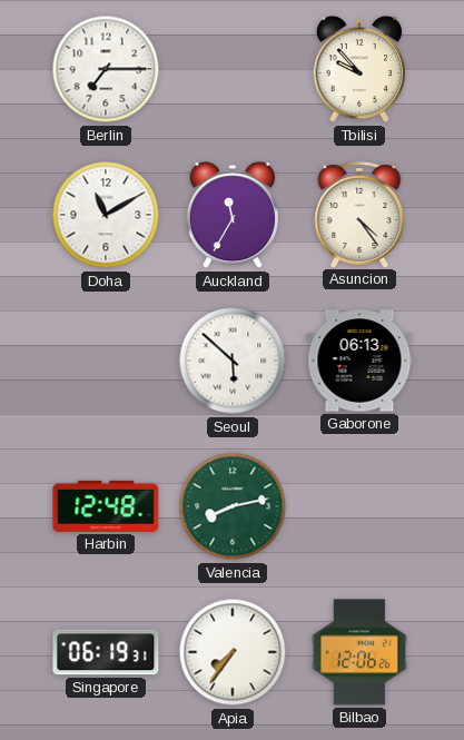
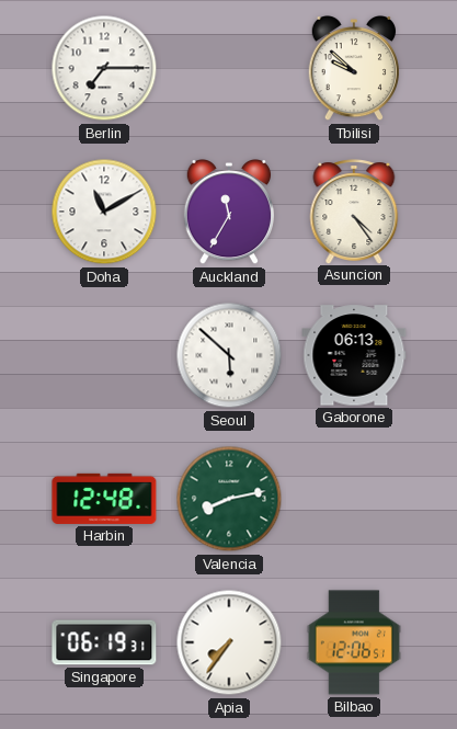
Tbilisi: 9:53 -> 9:52
Bilbao: 12:06:26 -> 12:06:51
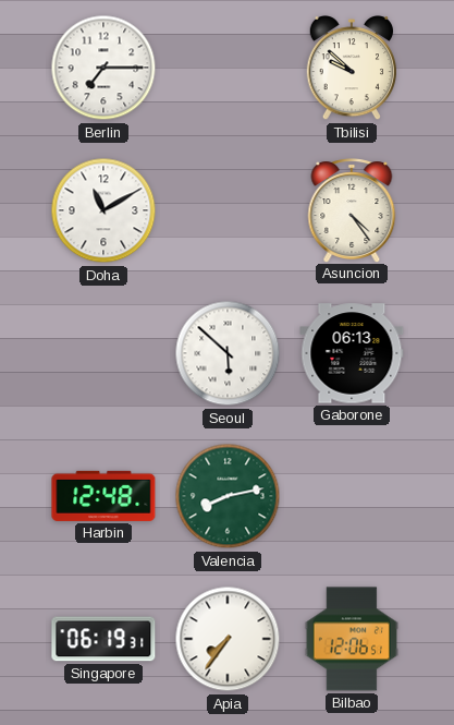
Auckland: 11:35 -> none
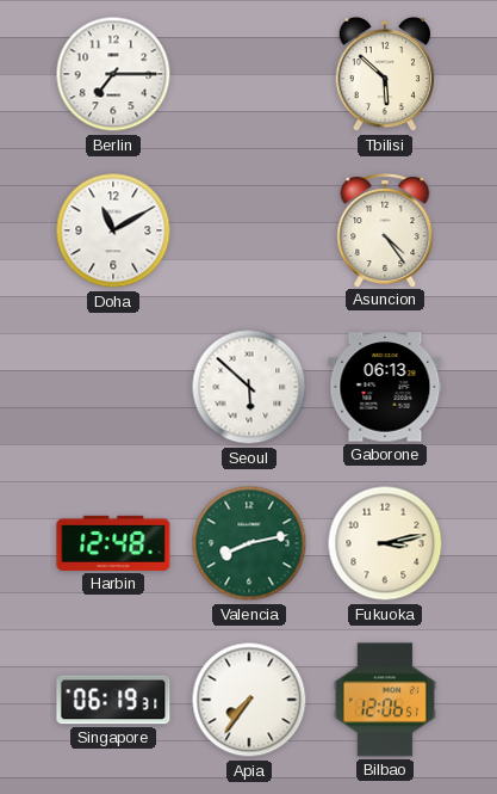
Tbilisi: 9:52 -> 5:52
Fukuoka: none -> 3:13
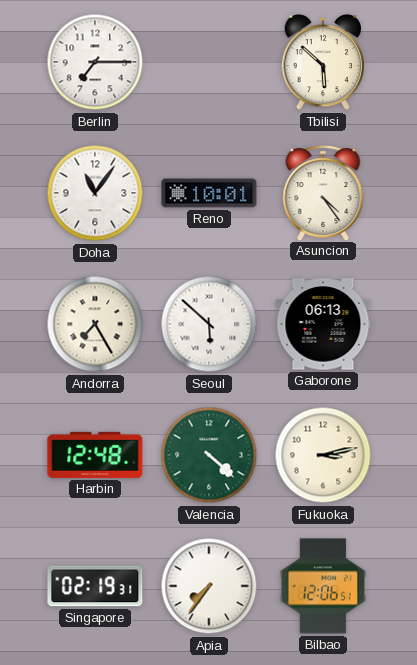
Doha: 11:10 -> 11:06
Reno: none -> 10:01
Andorra: none -> 7:25
Valencia: 8:13 -> 4:22
Singapore: 06:19 -> 02:19
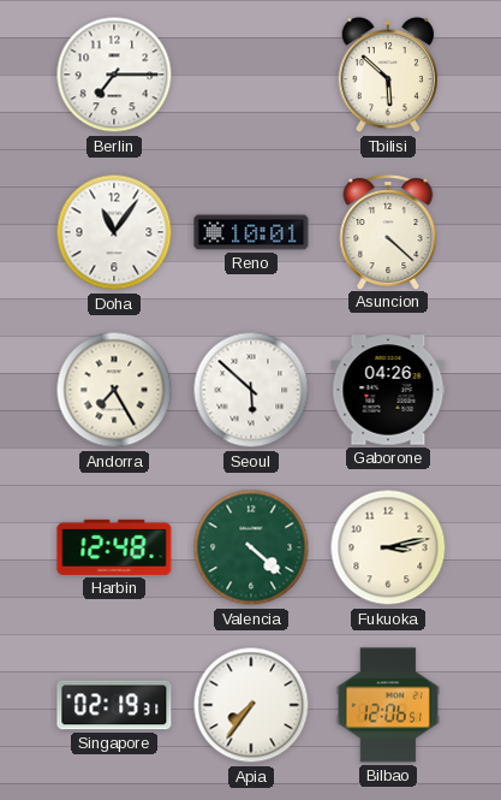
Asuncion: 4:24 -> 4:22
Gaborone: 06:13 -> 04:26
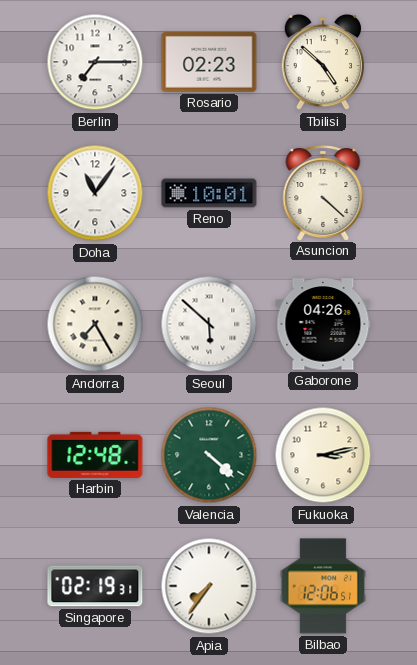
Rosario: none -> 02:23
Tbilisi: 5:52 -> 4:52
